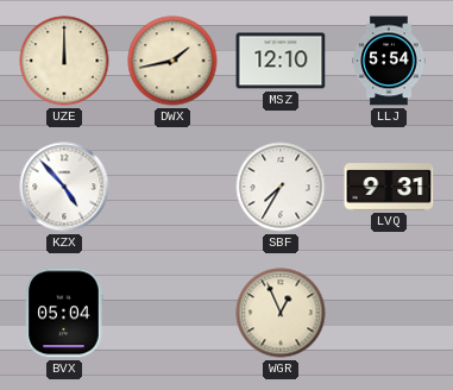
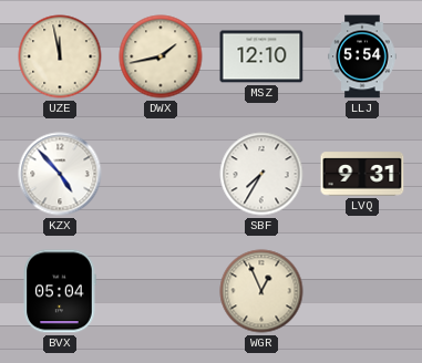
UZE: 12:00 -> 11:58
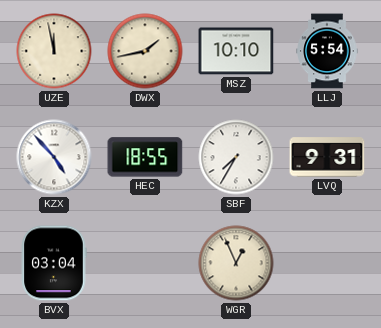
MSZ: 12:10 -> 10:10
HEC: none -> 18:55
BVX: 05:04 -> 03:04
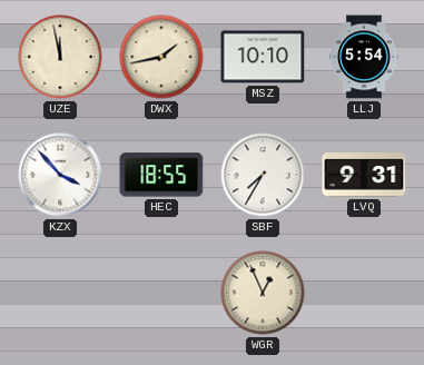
KZX: 4:53 -> 3:53
BVX: 03:04 -> none
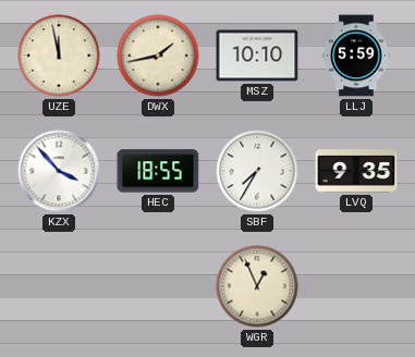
LLJ: 5:54 -> 5:59
LVQ: 9:31 -> 9:35
